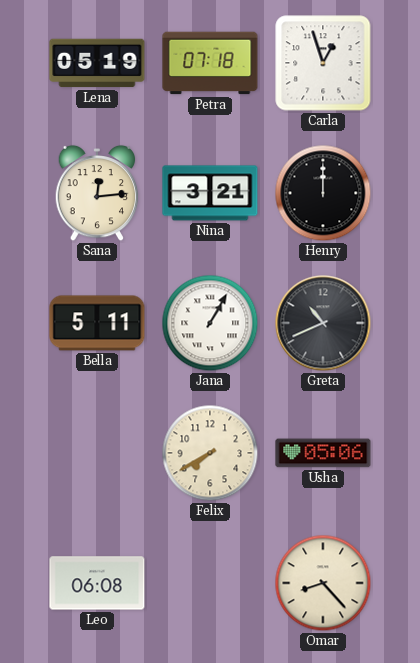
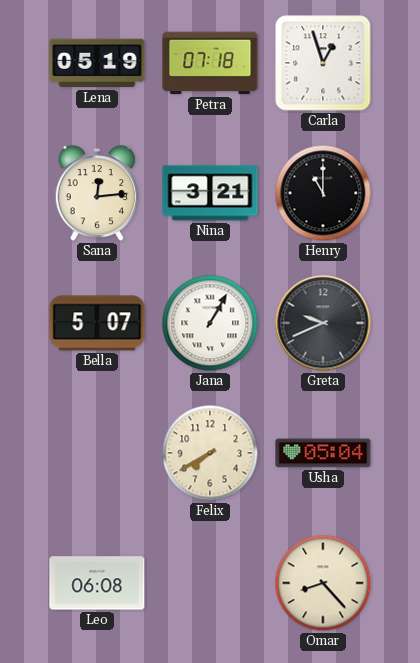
Henry: 12:00 -> 11:00
Bella: 5:11 -> 5:07
Greta: 10:41 -> 9:41
Usha: 05:06 -> 05:04
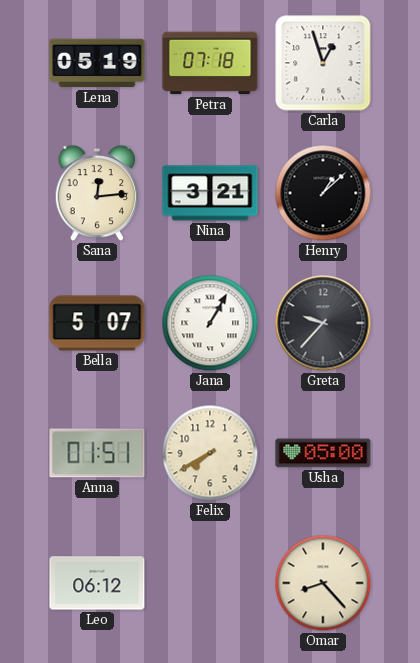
Henry: 11:00 -> 1:08
Greta: 9:41 -> 9:37
Anna: none -> 01:51
Usha: 05:04 -> 05:00
Leo: 06:08 -> 06:12
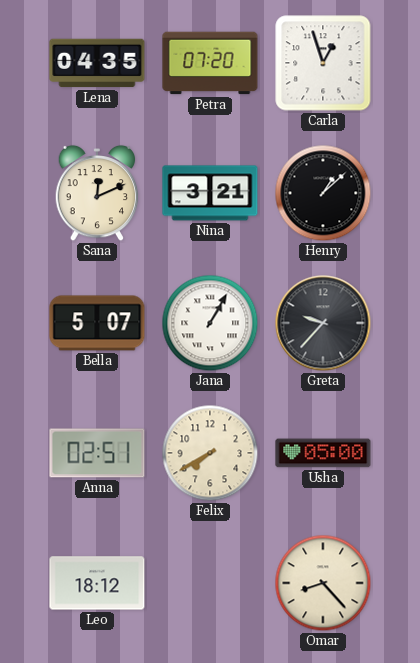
Lena: 05:19 -> 04:35
Petra: 07:18 -> 07:20
Sana: 12:14 -> 12:11
Anna: 01:51 -> 02:51
Leo: 06:12 -> 18:12
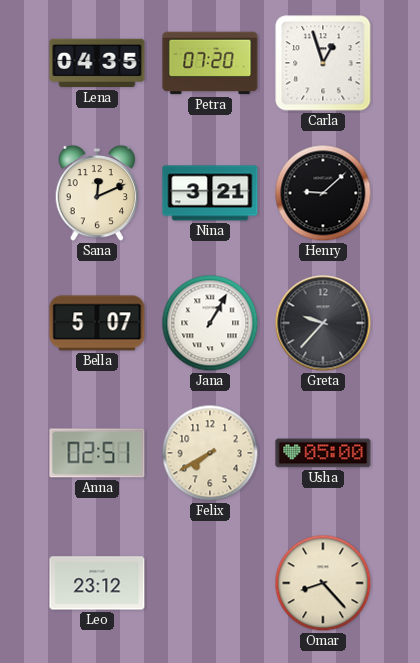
Henry: 1:08 -> 9:08
Leo: 18:12 -> 23:12
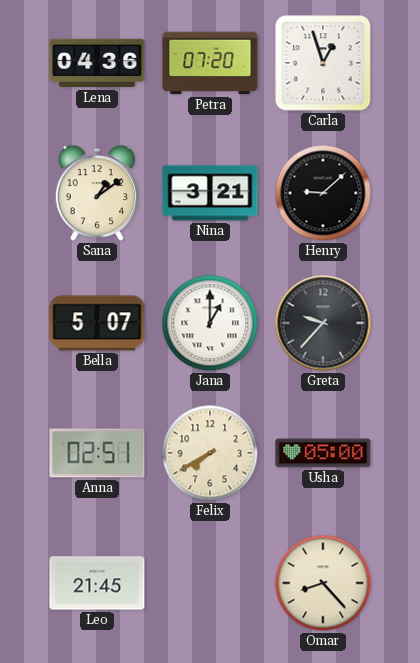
Lena: 04:35 -> 04:36
Sana: 12:11 -> 1:09
Jana: 1:05 -> 1:00
Leo: 23:12 -> 21:45
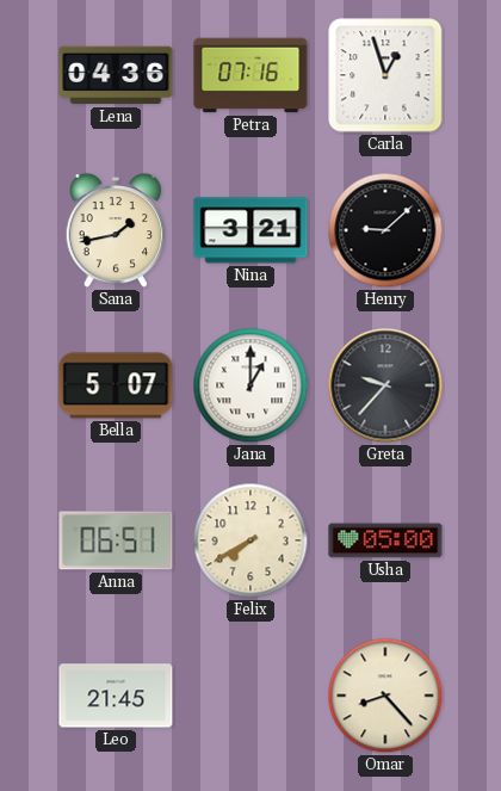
Petra: 07:20 -> 07:16
Sana: 1:09 -> 1:43
Anna: 02:51 -> 06:51
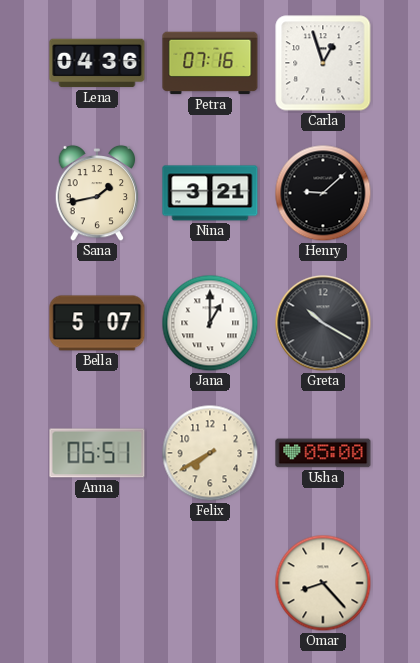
Greta: 9:37 -> 10:20
Leo: 21:45 -> none
